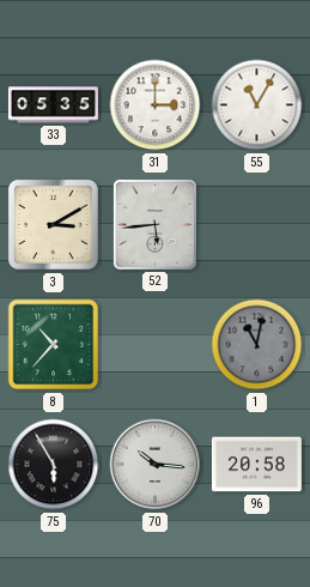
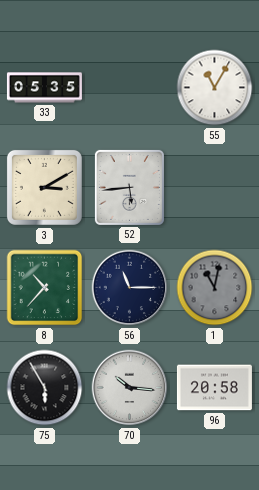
31: 3:00 -> none
56: none -> 11:15
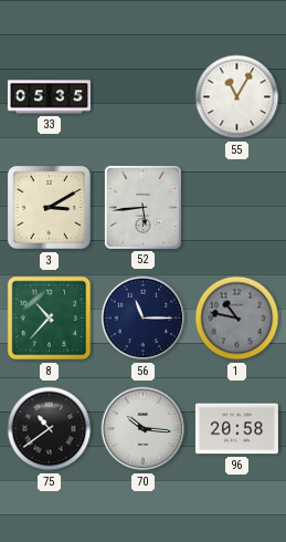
1: 11:02 -> 10:47
75: 5:55 -> 10:39
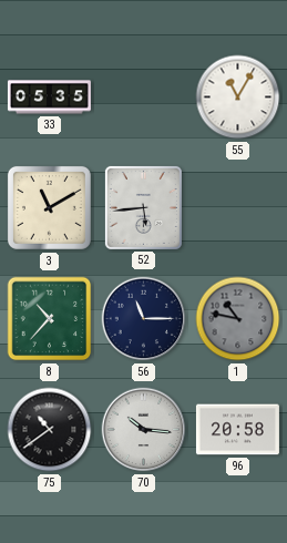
3: 3:10 -> 11:10
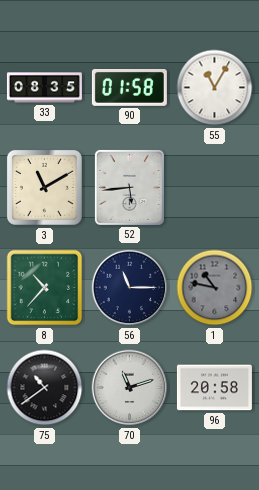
33: 05:35 -> 08:35
90: none -> 01:58
70: 10:16 -> 11:12
